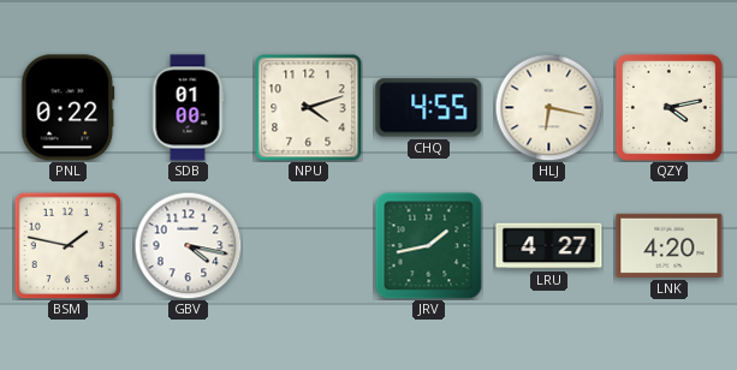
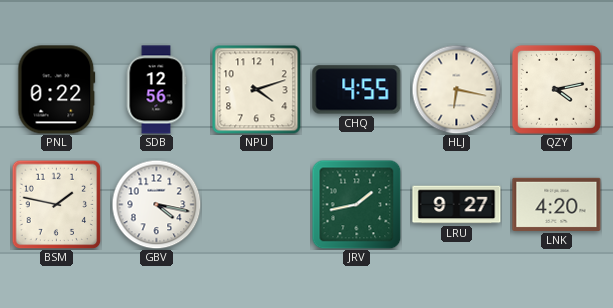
SDB: 01:00 -> 12:56
LRU: 4:27 -> 9:27
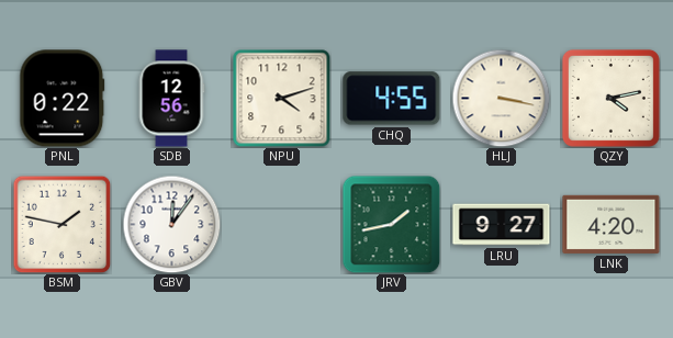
HLJ: 6:17 -> 3:17
GBV: 4:17 -> 12:06
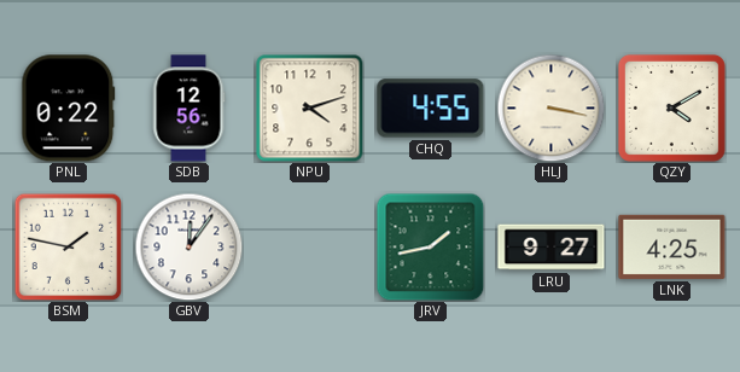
QZY: 4:13 -> 4:10
LNK: 4:20 -> 4:25
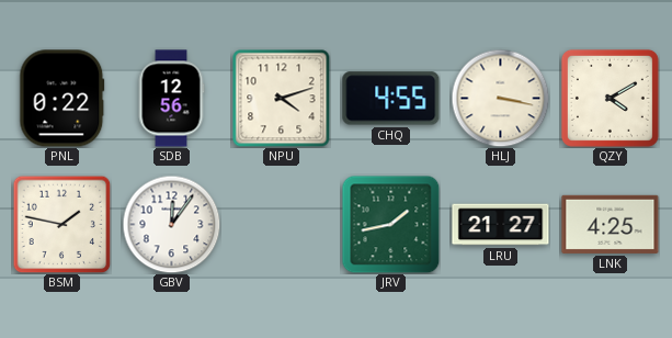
LRU: 9:27 -> 21:27
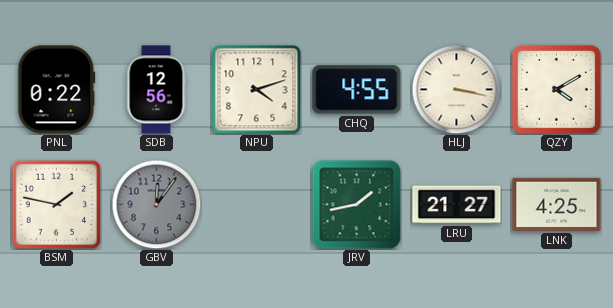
GBV dial: white -> grey
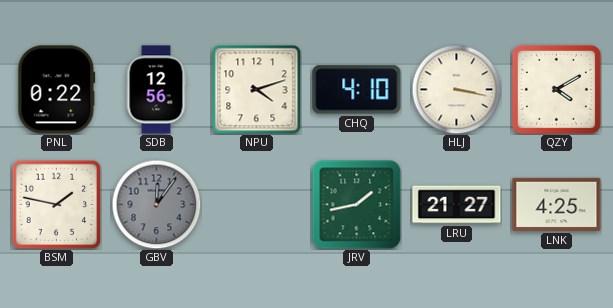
CHQ: 4:55 -> 4:10
